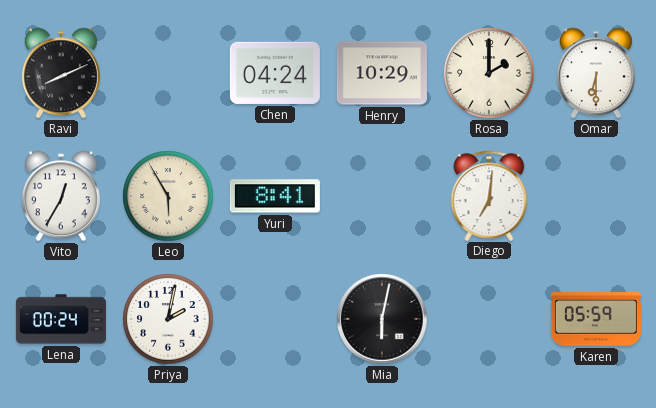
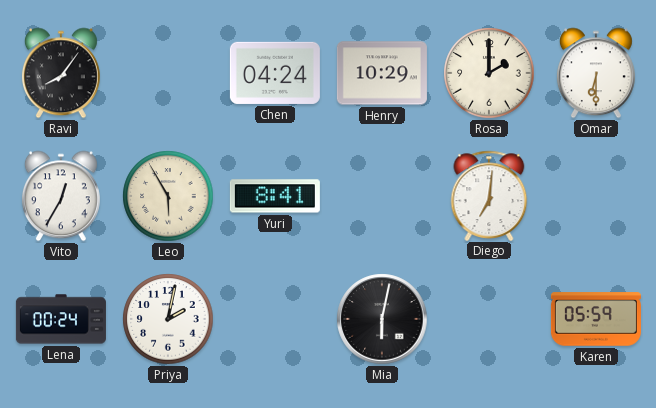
Ravi: 8:11 -> 8:06
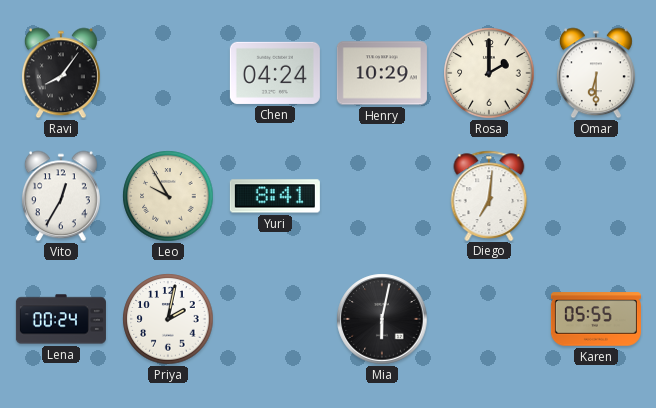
Leo: 5:55 -> 9:55
Karen: 05:59 -> 05:55
